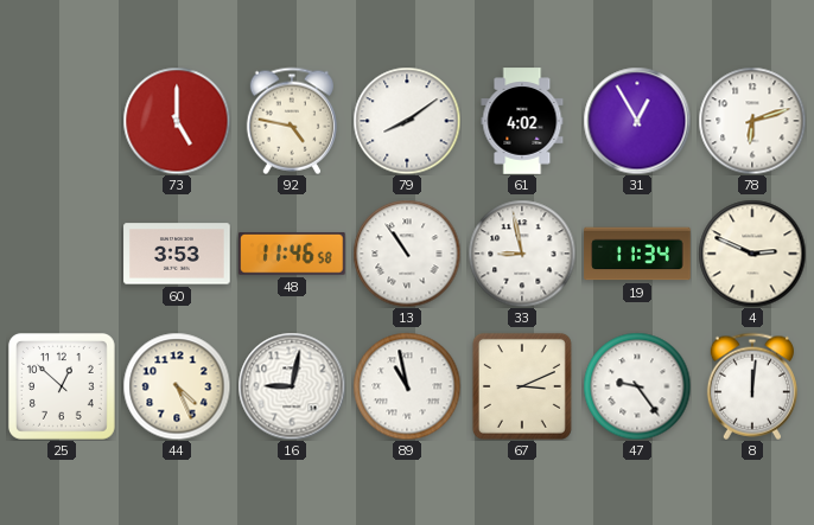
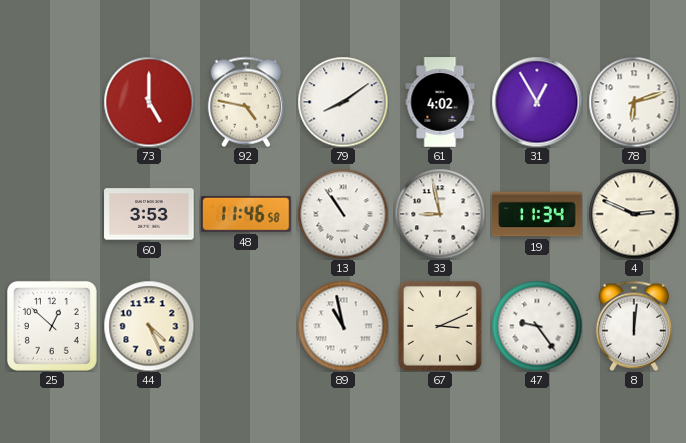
16: 9:02 -> none
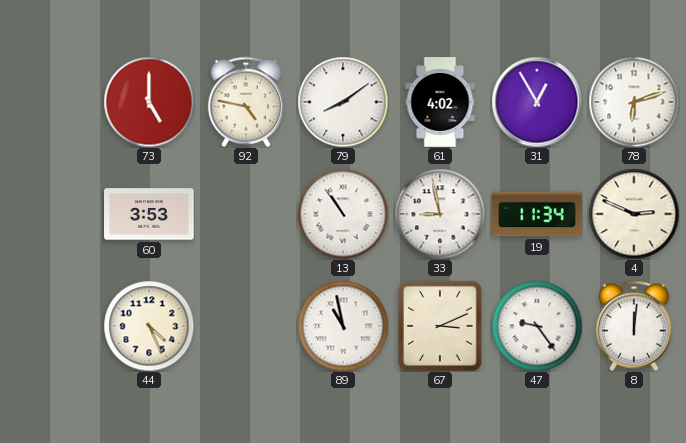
48: 11:46 -> none
25: 12:52 -> none
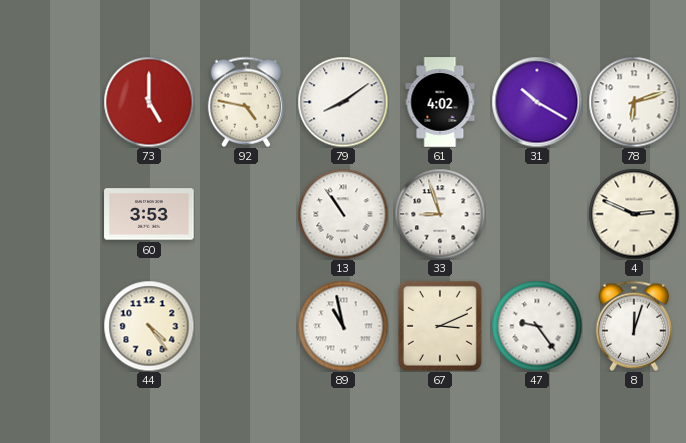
31: 12:55 -> 10:20
33: 8:58 -> 8:57
19: 11:34 -> none
44: 4:26 -> 4:24
8: 12:01 -> 12:03
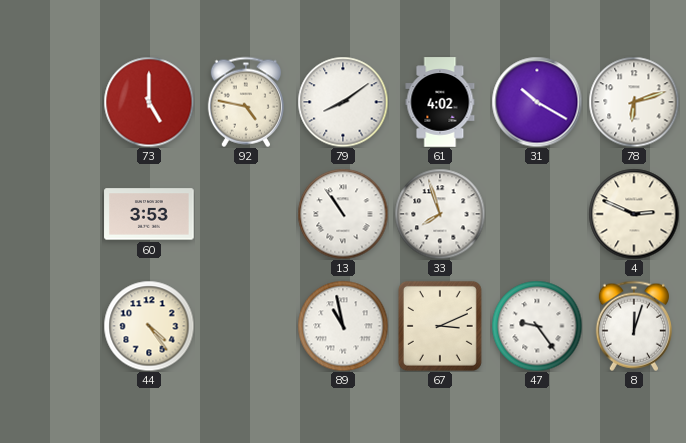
33: 8:57 -> 7:57
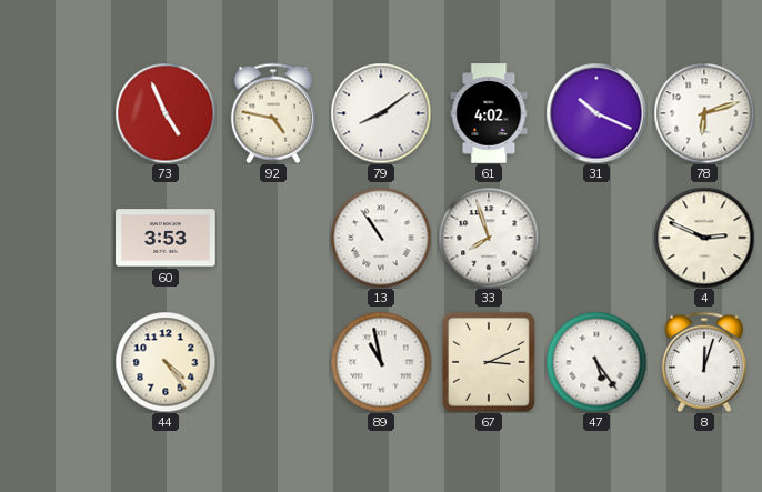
73: 5:00 -> 4:56
31: 10:20 -> 10:19
47: 9:24 -> 5:24
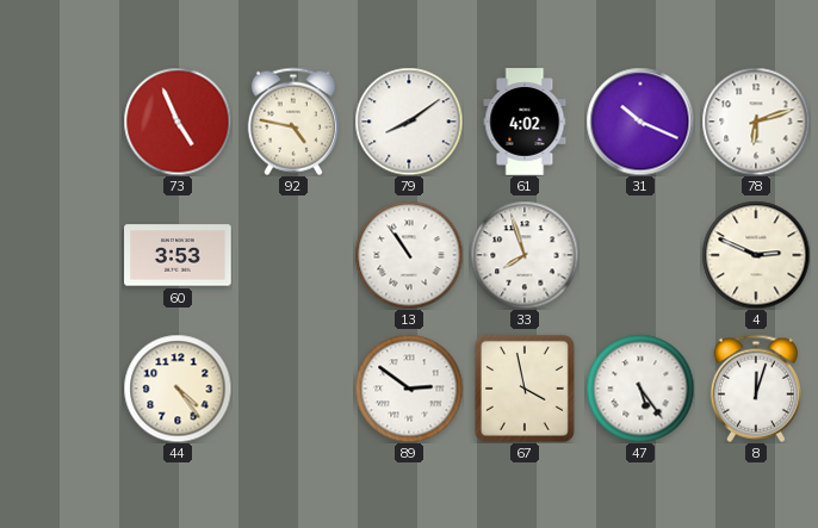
89: 10:58 -> 2:51
67: 3:11 -> 3:58
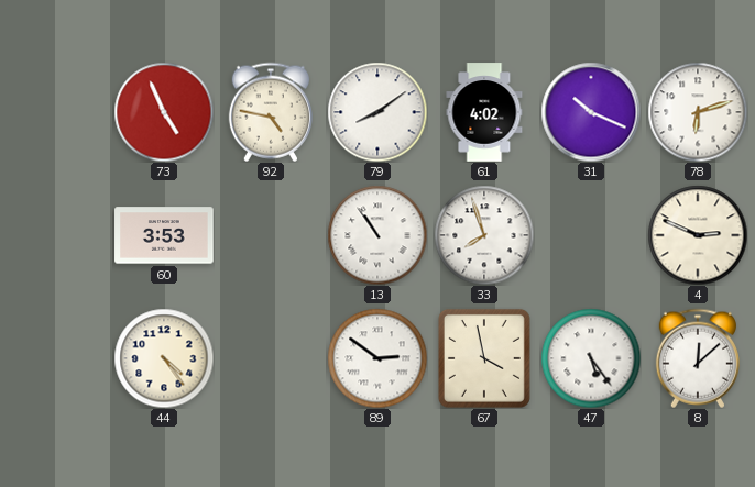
8: 12:03 -> 12:08
